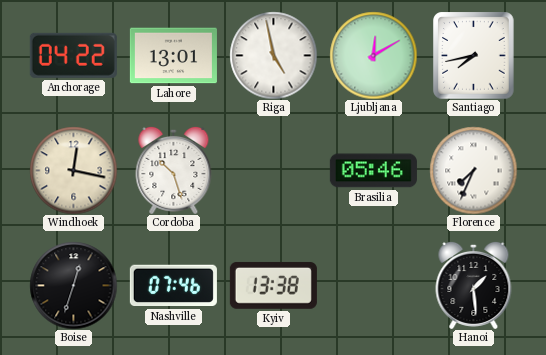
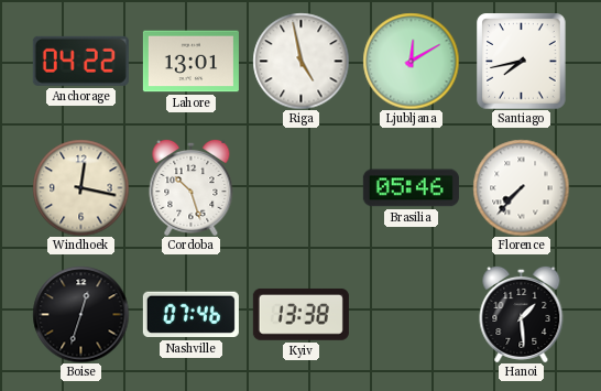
Florence: 7:34 -> 7:37
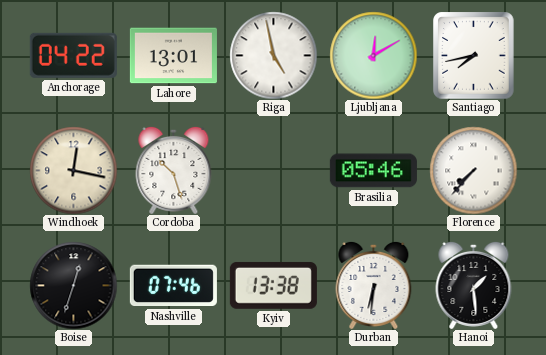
Durban: none -> 6:31
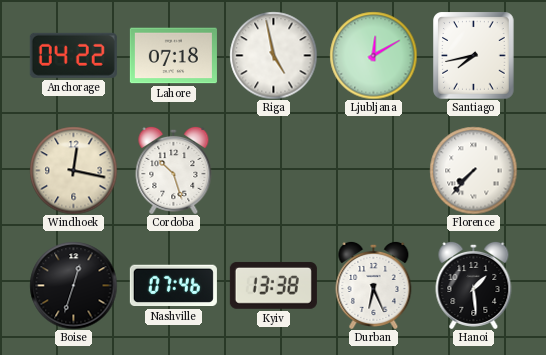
Lahore: 13:01 -> 07:18
Brasilia: 05:46 -> none
Durban: 6:31 -> 6:26
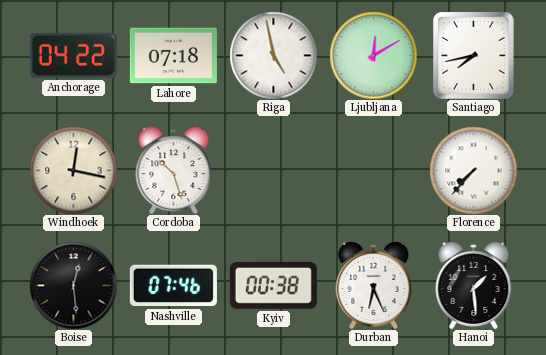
Boise: 12:33 -> 12:29
Kyiv: 13:38 -> 00:38
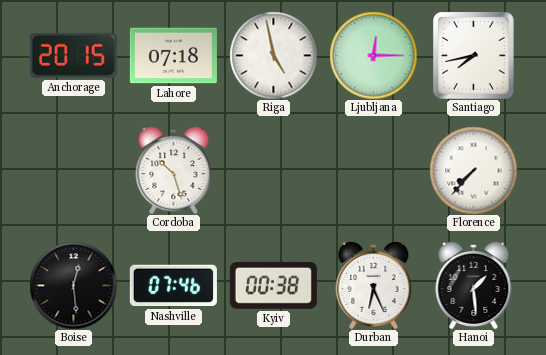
Anchorage: 04:22 -> 20:15
Ljubljana: 12:10 -> 12:15
Windhoek: 12:17 -> none
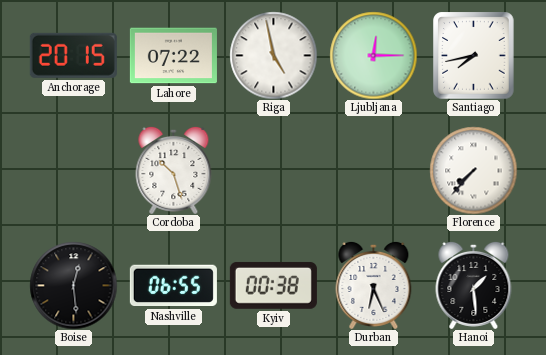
Lahore: 07:18 -> 07:22
Nashville: 07:46 -> 06:55
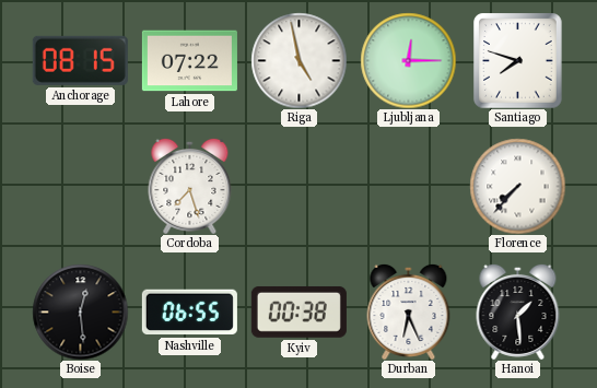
Anchorage: 20:15 -> 08:15
Santiago: 7:43 -> 7:48
Cordoba: 10:27 -> 7:27
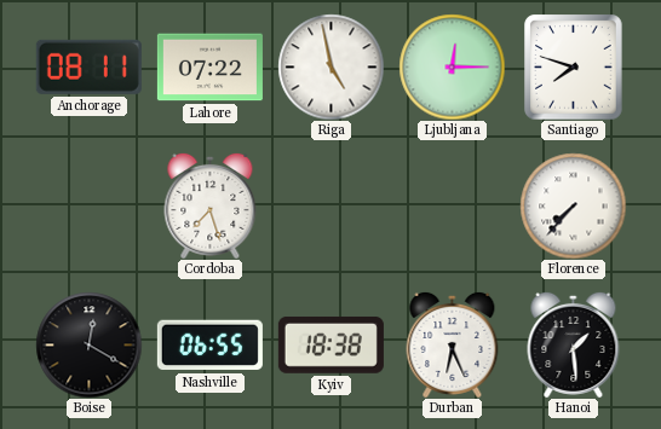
Anchorage: 08:15 -> 08:11
Boise: 12:29 -> 12:20
Kyiv: 00:38 -> 18:38
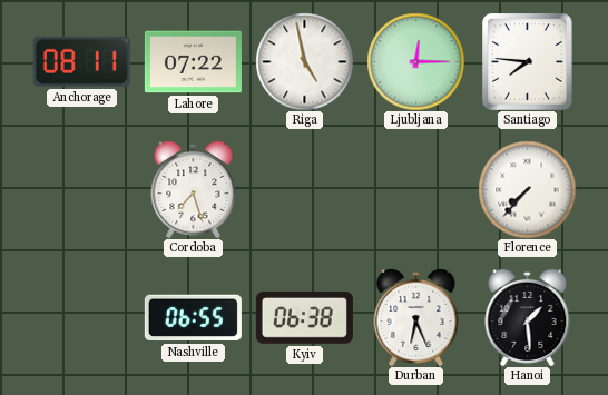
Santiago: 7:48 -> 7:46
Boise: 12:20 -> none
Kyiv: 18:38 -> 06:38
